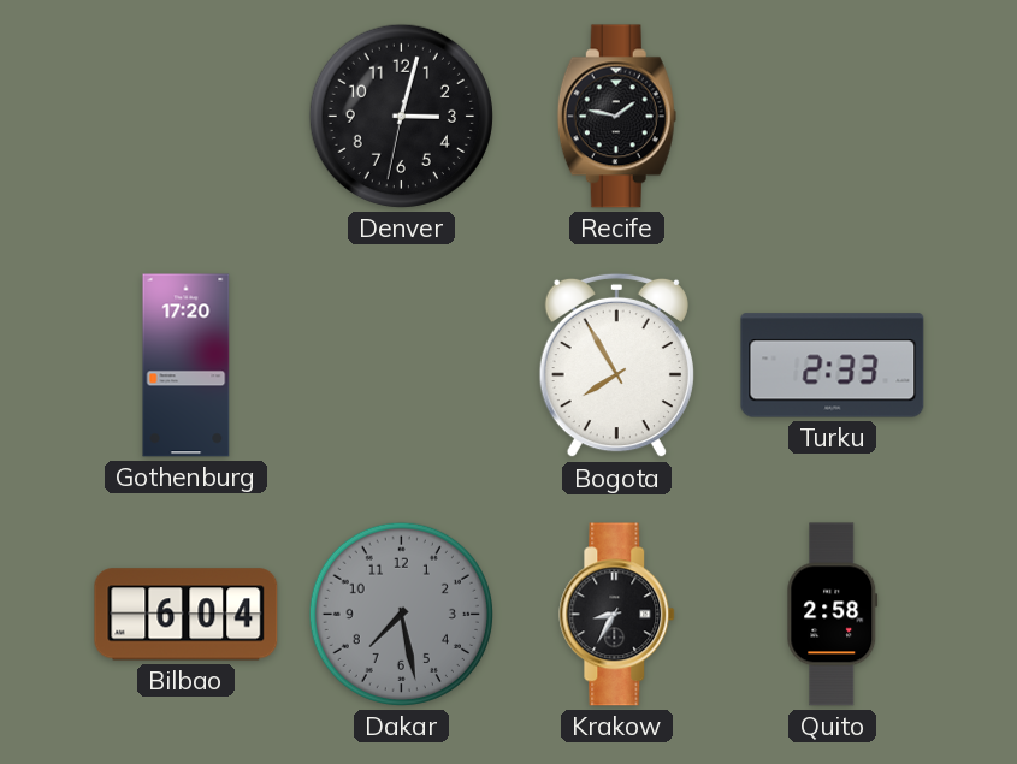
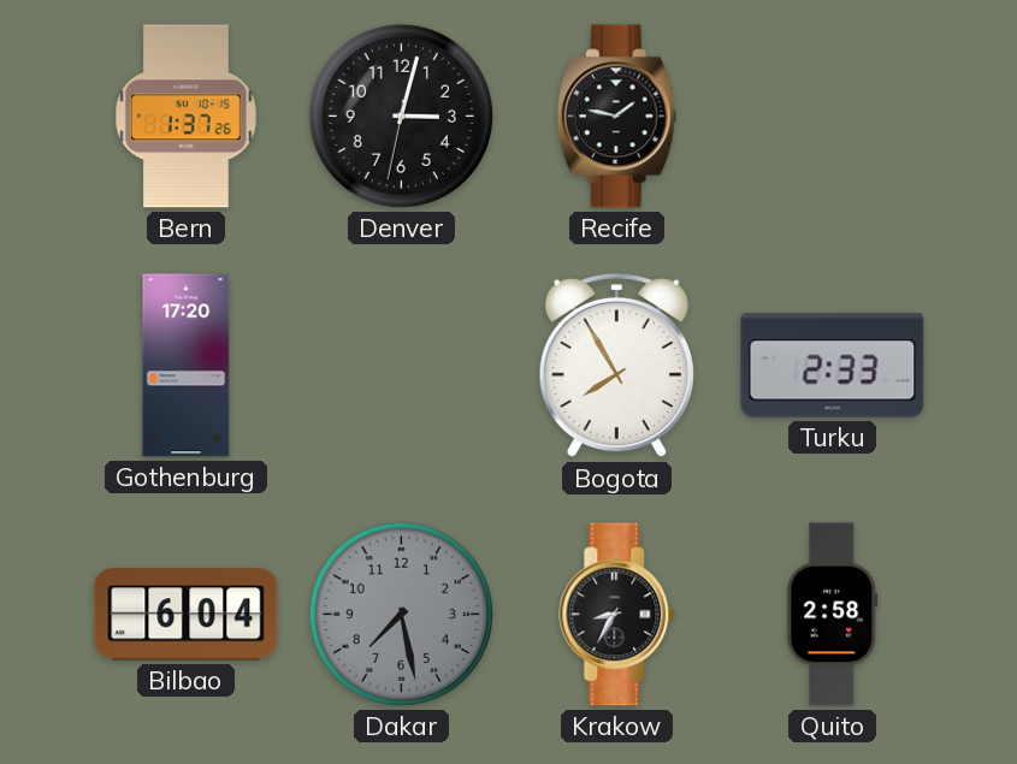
Bern: none -> 1:37
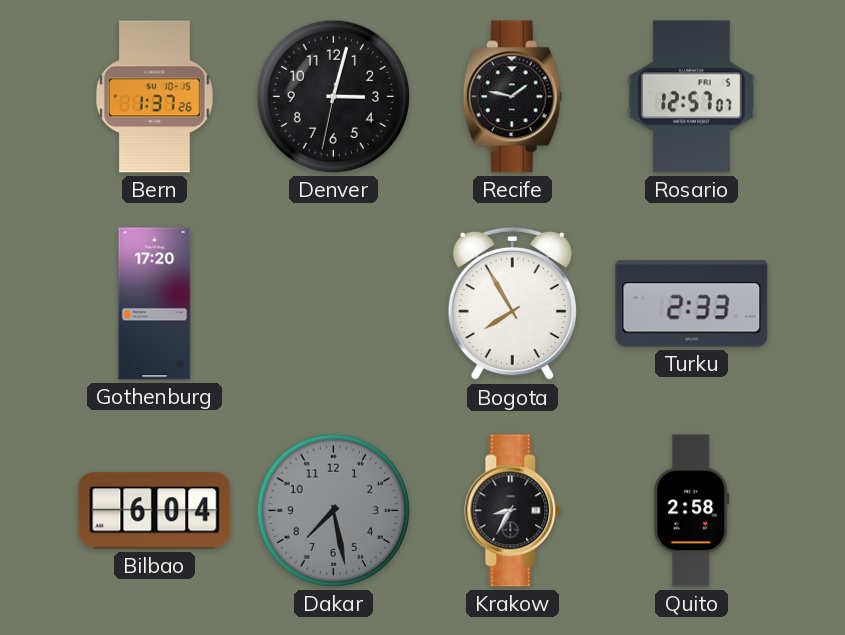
Rosario: none -> 12:57
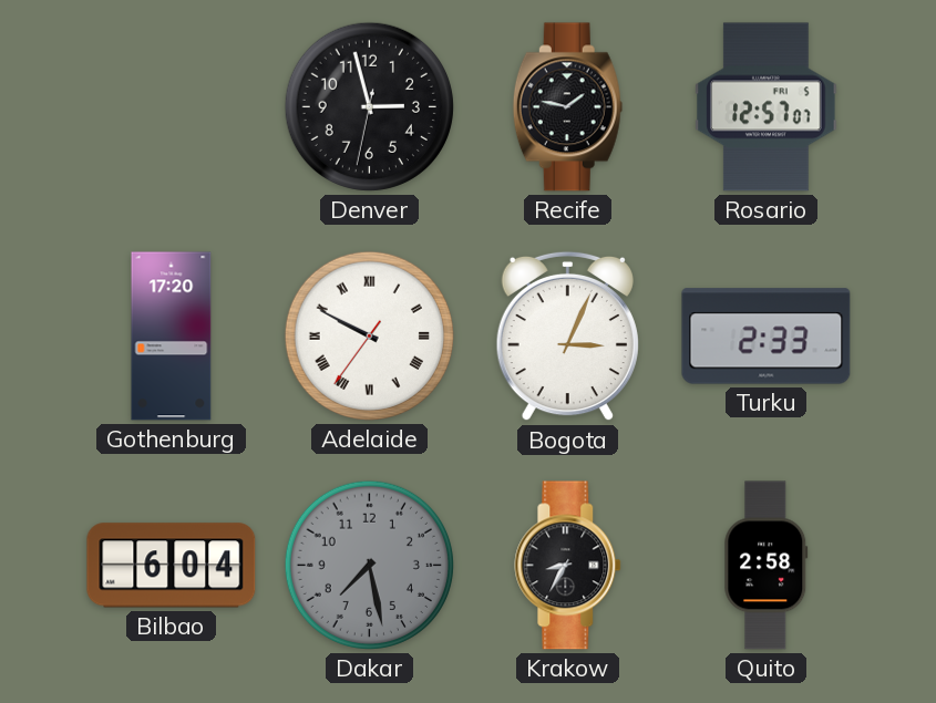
Bern: 1:37 -> none
Denver: 3:02 -> 2:57
Adelaide: none -> 9:49
Bogota: 7:55 -> 3:04
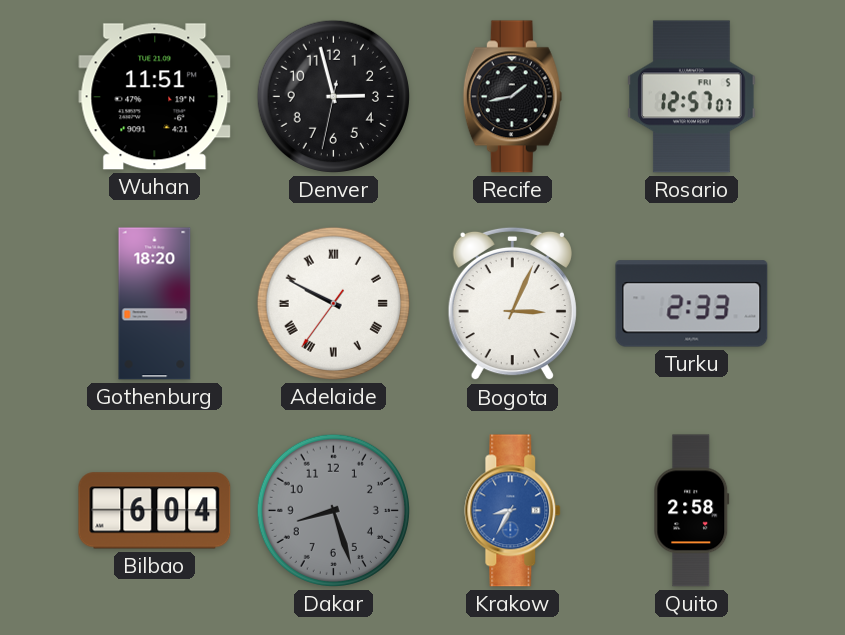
Wuhan: none -> 11:51
Recife: 1:47 -> 1:43
Gothenburg: 17:20 -> 18:20
Dakar: 7:28 -> 8:27
Krakow dial: black -> blue
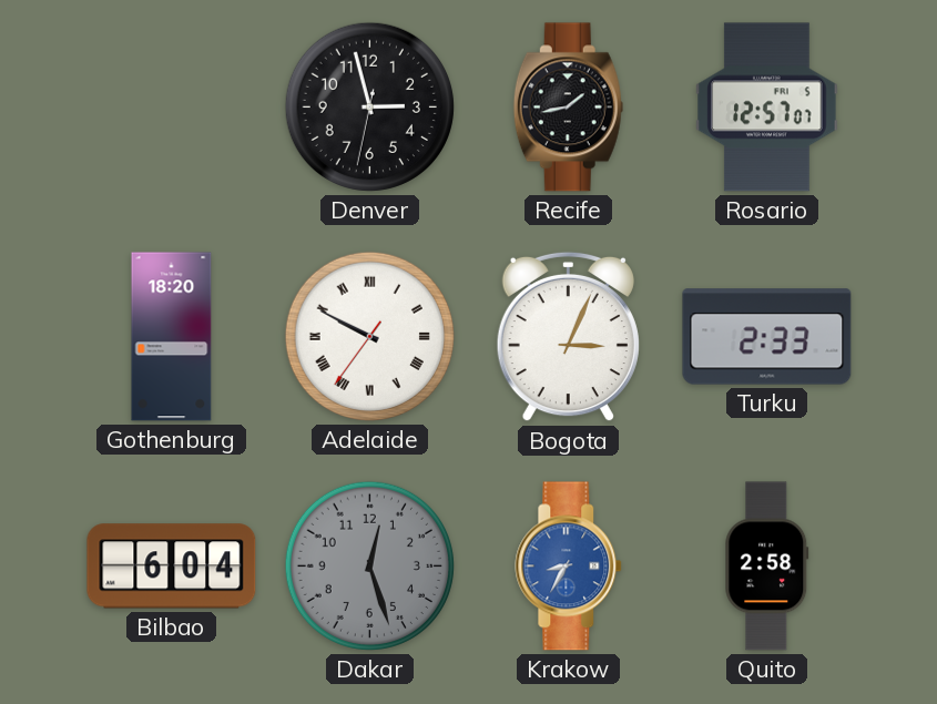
Wuhan: 11:51 -> none
Dakar: 8:27 -> 12:27
